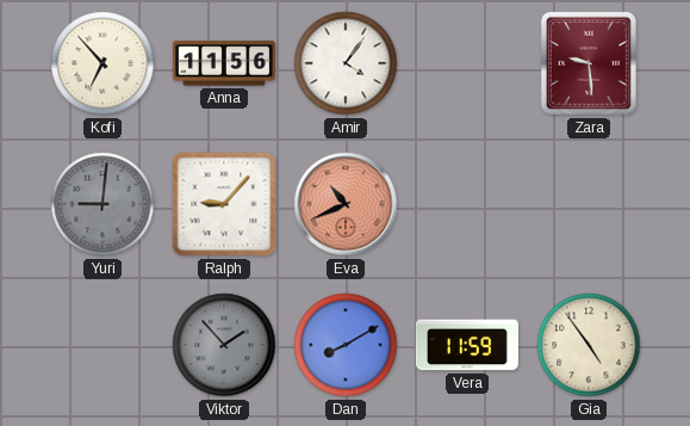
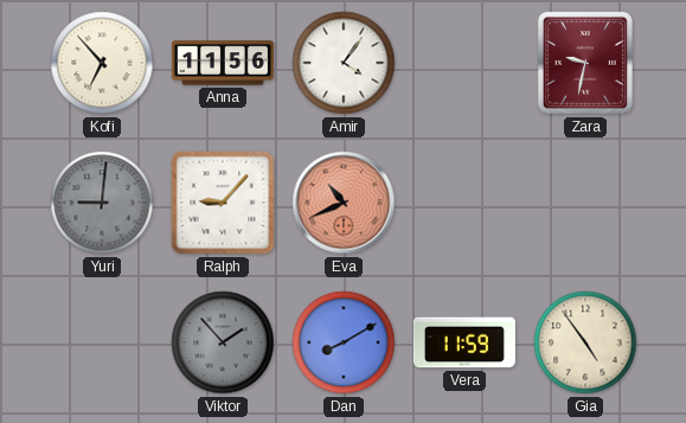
Zara: 9:29 -> 9:32
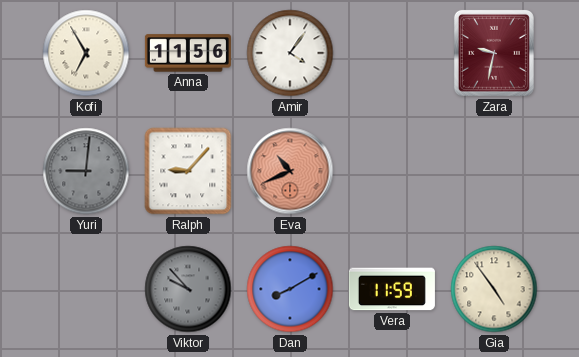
Kofi: 6:53 -> 6:55
Viktor: 1:53 -> 9:53
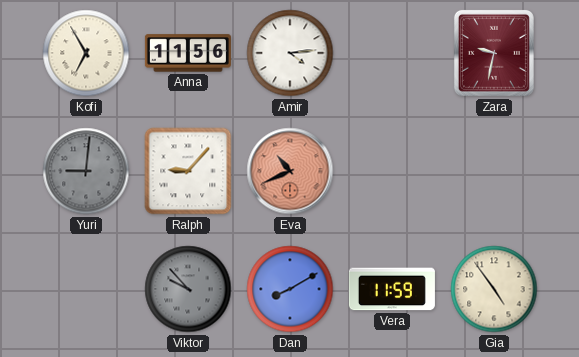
Amir: 4:06 -> 4:14
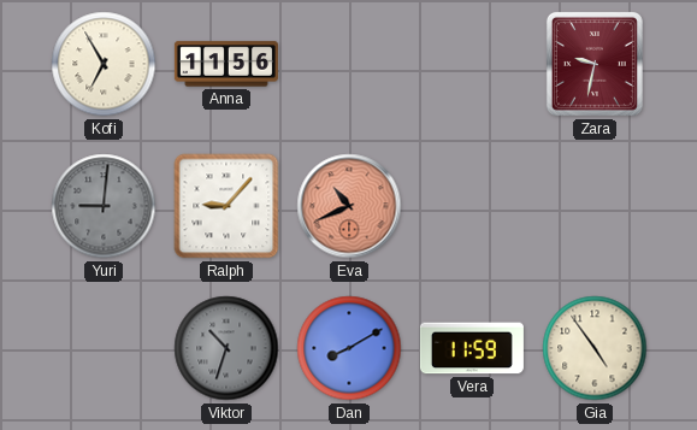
Amir: 4:14 -> none
Viktor: 9:53 -> 10:33
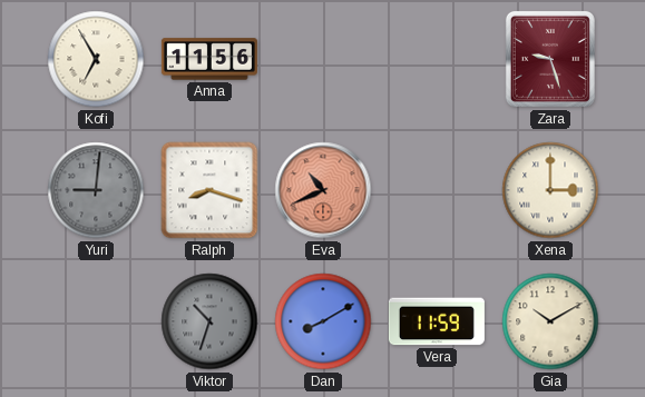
Zara: 9:32 -> 9:27
Ralph: 9:07 -> 8:18
Xena: none -> 3:00
Gia: 4:54 -> 10:10
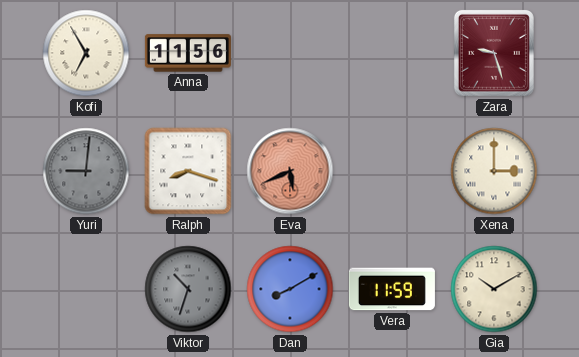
Eva: 10:41 -> 5:41
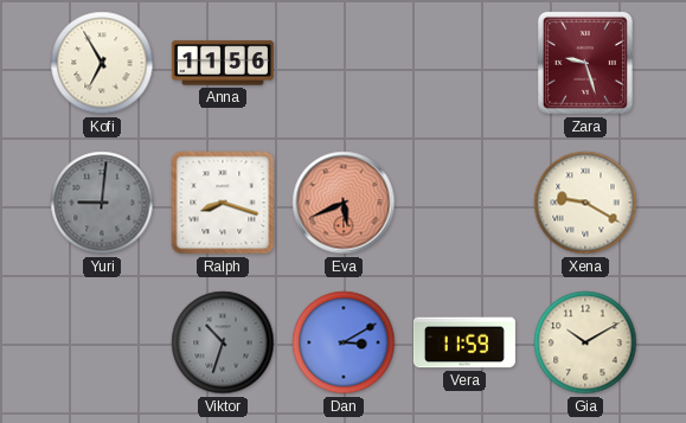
Xena: 3:00 -> 9:20
Dan: 8:10 -> 3:10
